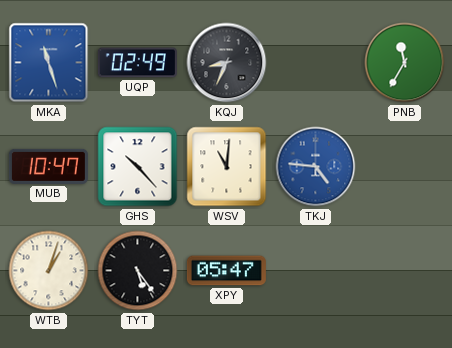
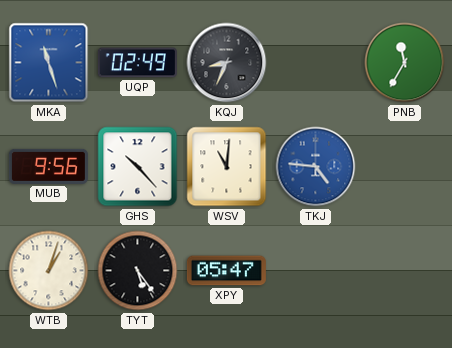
MUB: 10:47 -> 9:56
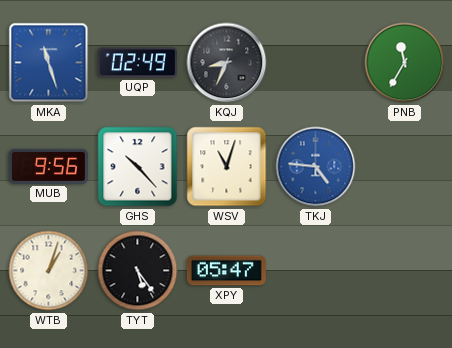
WSV: 11:01 -> 11:03
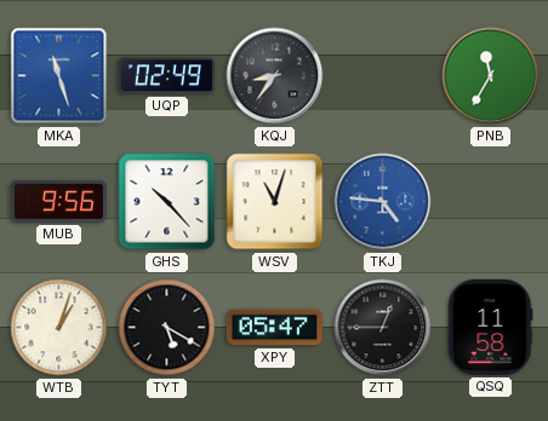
KQJ: 8:34 -> 8:36
TYT: 5:24 -> 5:20
ZTT: none -> 12:45
QSQ: none -> 11:58
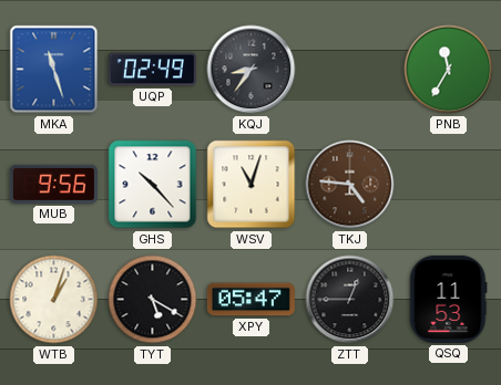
TKJ dial: blue -> brown
QSQ: 11:58 -> 11:53
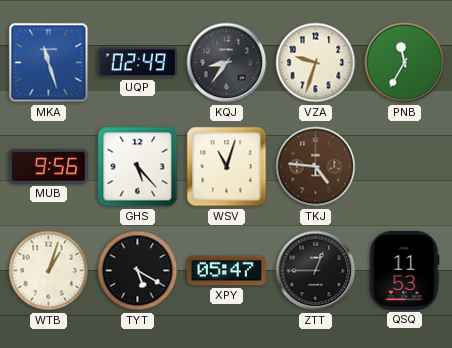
VZA: none -> 9:33
GHS: 10:23 -> 5:23
